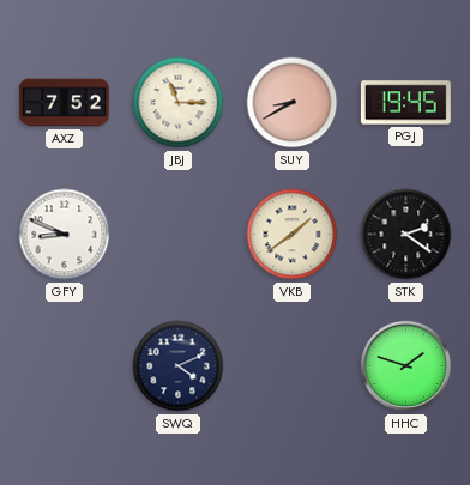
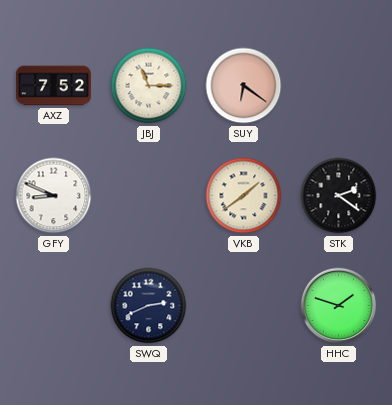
SUY: 8:40 -> 6:21
PGJ: 19:45 -> none
SWQ: 4:11 -> 2:41
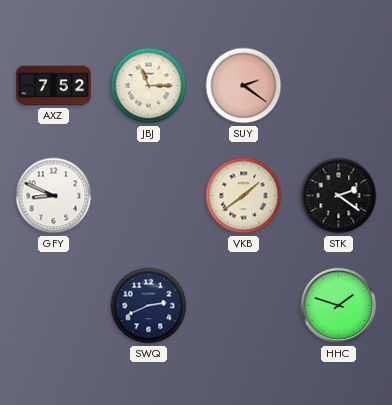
SUY: 6:21 -> 2:21
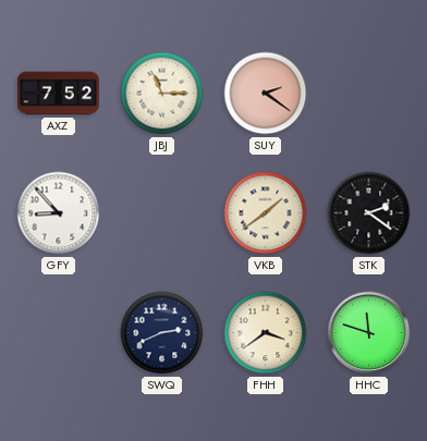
GFY: 8:49 -> 8:53
FHH: none -> 3:39
HHC: 1:48 -> 11:48
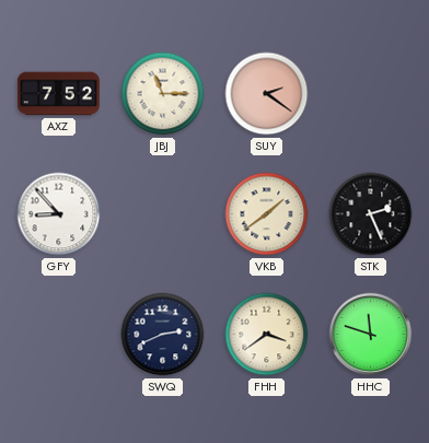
STK: 2:21 -> 2:26
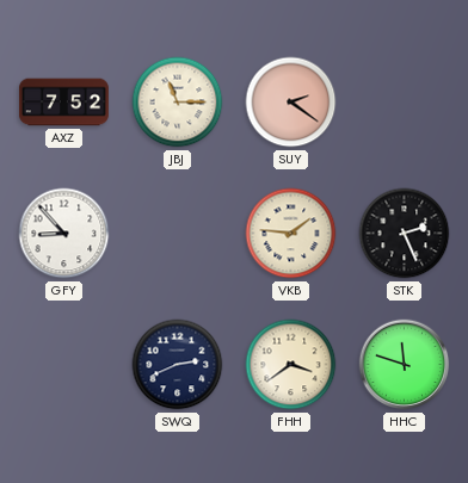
VKB: 1:39 -> 1:46
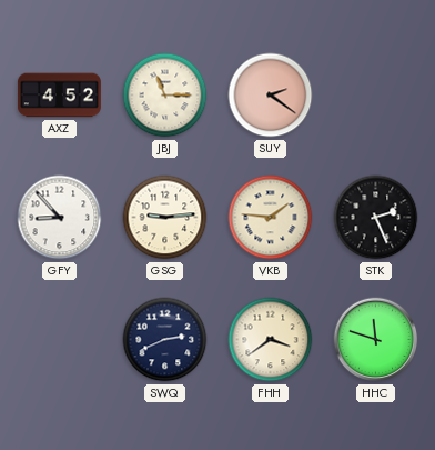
AXZ: 7:52 -> 4:52
GSG: none -> 9:14
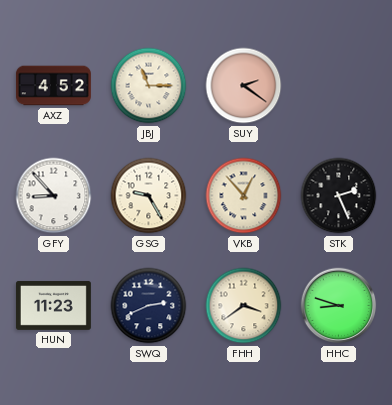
GSG: 9:14 -> 9:25
VKB: 1:46 -> 12:53
HUN: none -> 11:23
HHC: 11:48 -> 8:48
